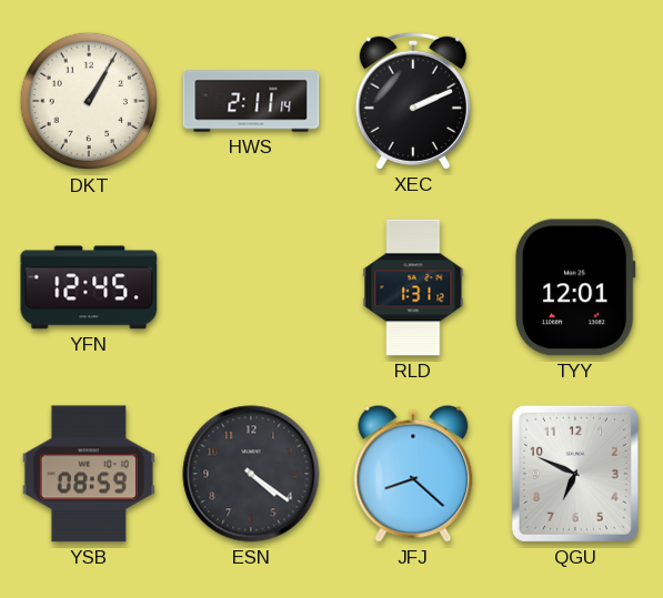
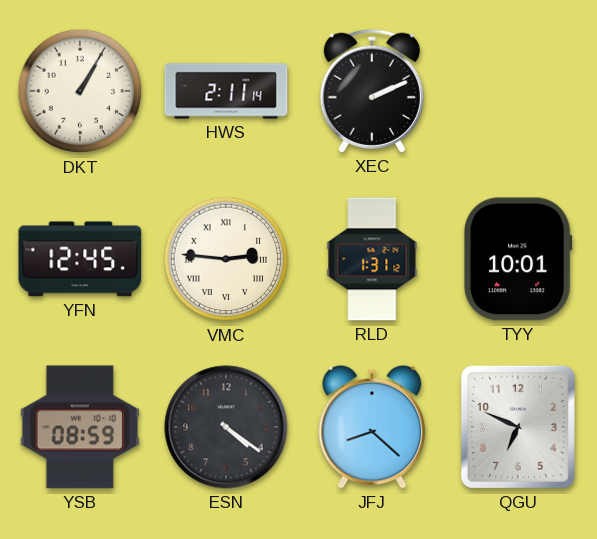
VMC: none -> 2:46
TYY: 12:01 -> 10:01
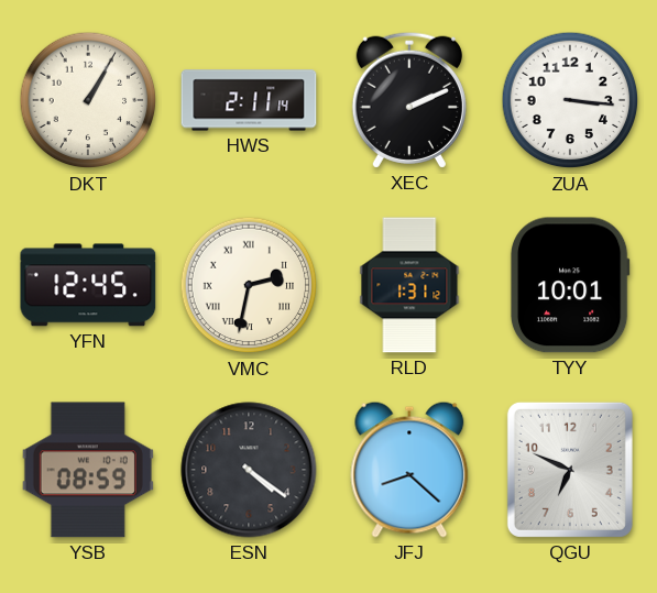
ZUA: none -> 3:16
VMC: 2:46 -> 2:32
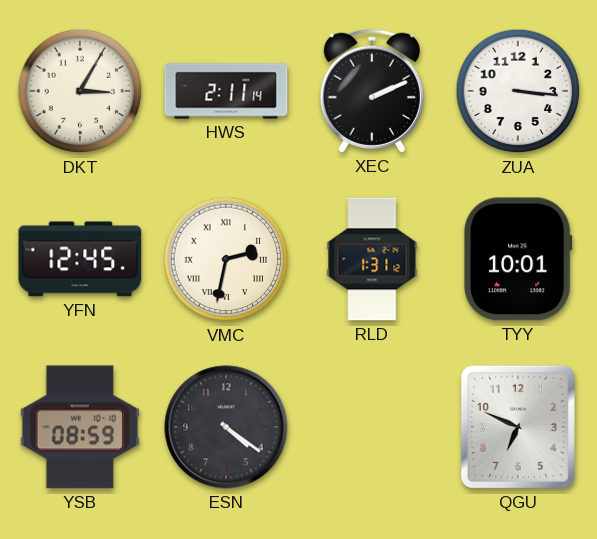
DKT: 1:05 -> 3:05
JFJ: 8:22 -> none
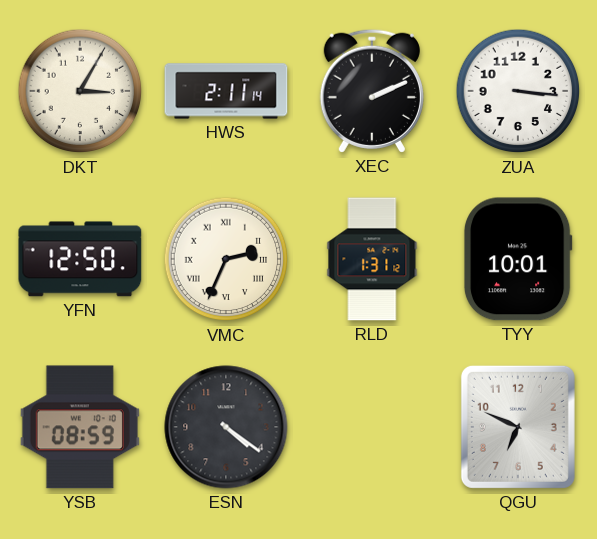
YFN: 12:45 -> 12:50
VMC: 2:32 -> 2:34
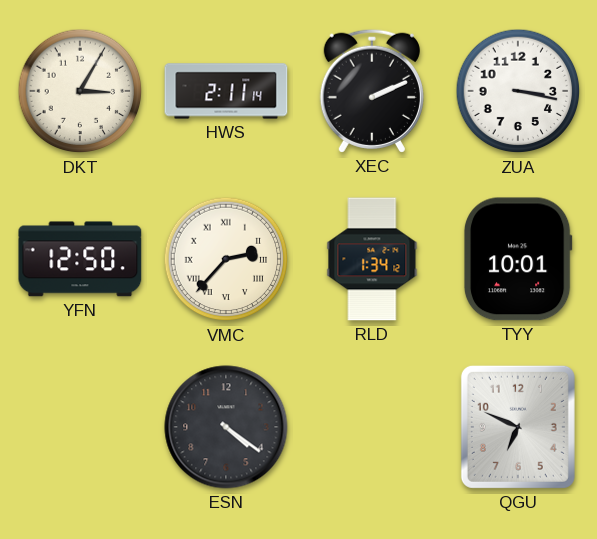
ZUA: 3:16 -> 3:17
VMC: 2:34 -> 2:37
RLD: 1:31 -> 1:34
YSB: 08:59 -> none
